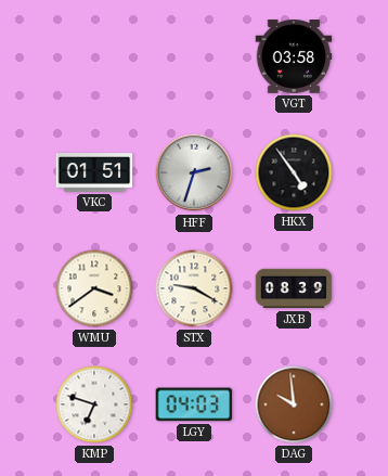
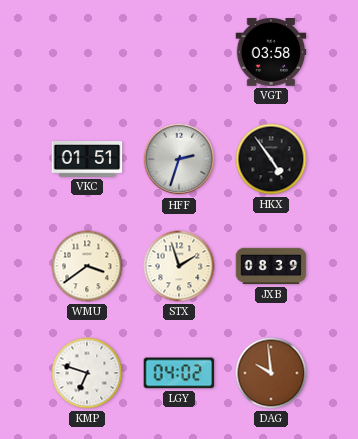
STX: 9:20 -> 1:57
LGY: 04:03 -> 04:02
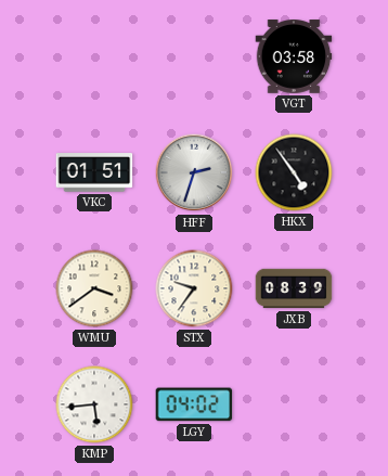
STX: 1:57 -> 9:36
KMP: 6:48 -> 5:44
DAG: 9:59 -> none
